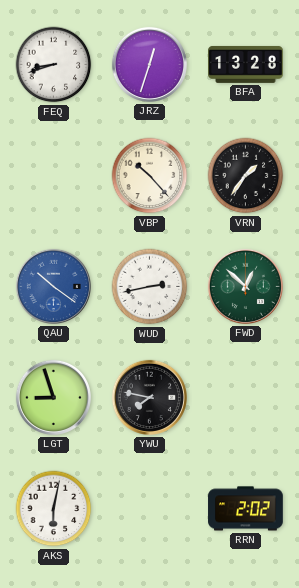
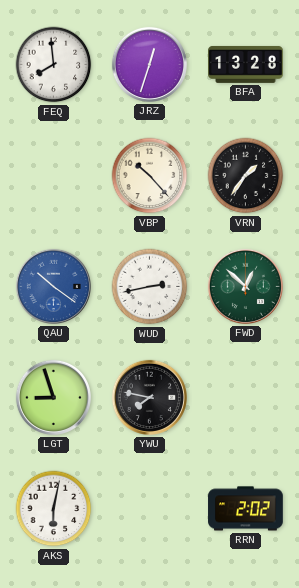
FEQ: 8:42 -> 7:59
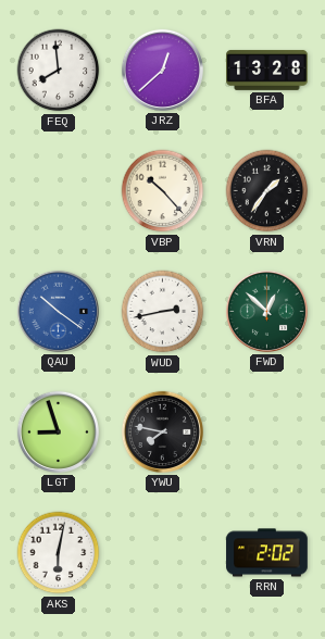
JRZ: 12:33 -> 12:38
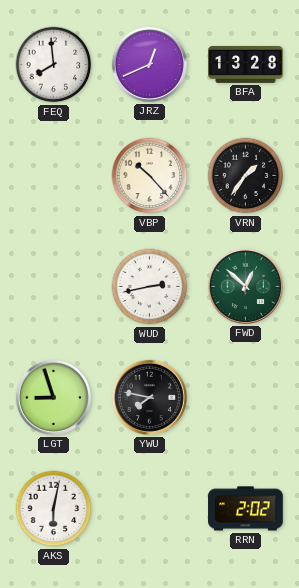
JRZ: 12:38 -> 12:41
QAU: 10:21 -> none
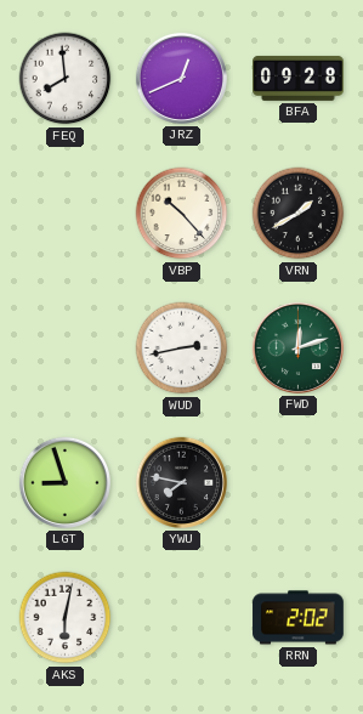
BFA: 13:28 -> 09:28
VRN: 1:36 -> 1:40
FWD: 12:52 -> 12:12
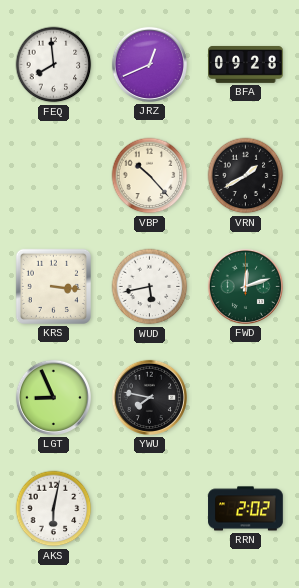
KRS: none -> 3:16
WUD: 2:43 -> 5:43
LGT: 8:57 -> 8:56
